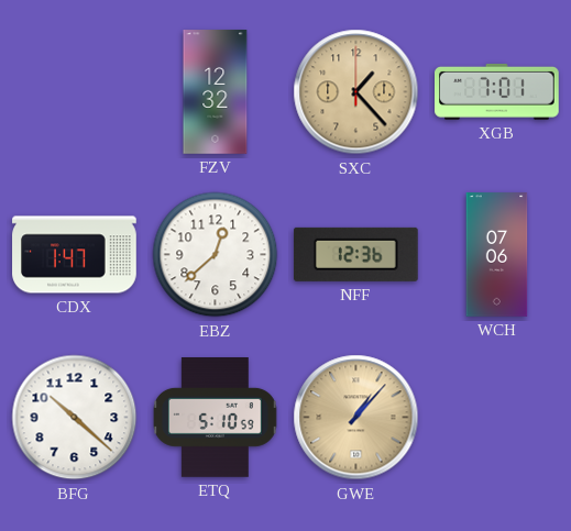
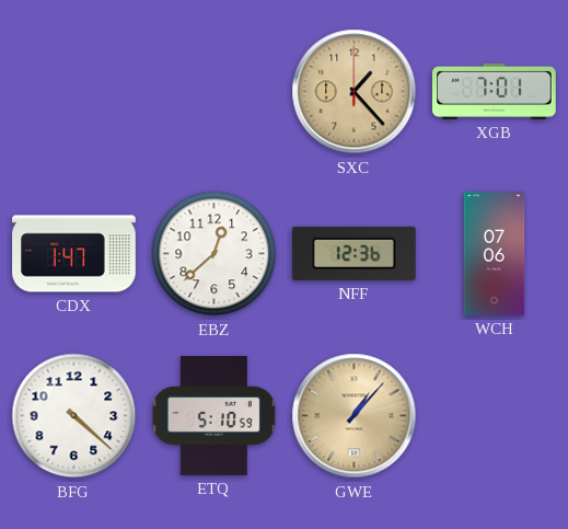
FZV: 12:32 -> none
BFG: 10:22 -> 4:22
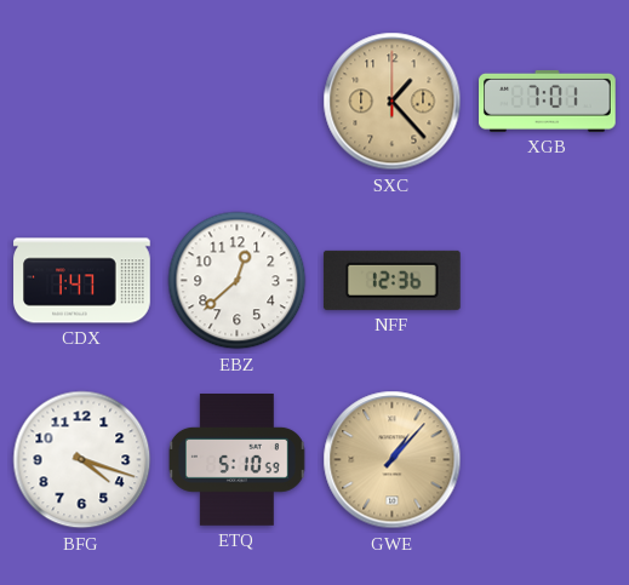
WCH: 07:06 -> none
BFG: 4:22 -> 4:18
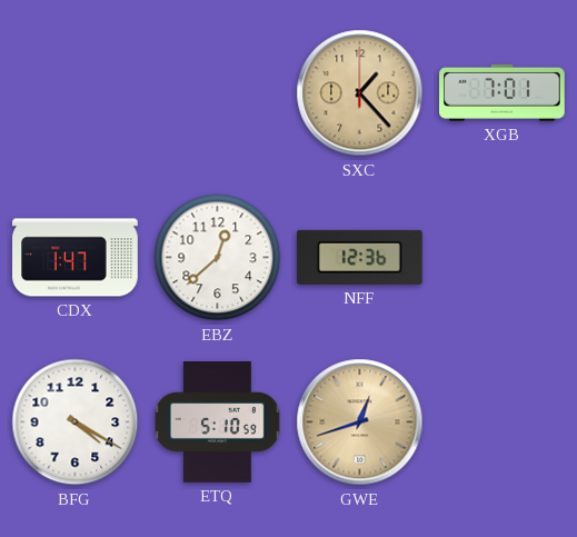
BFG: 4:18 -> 4:20
GWE: 1:07 -> 12:42
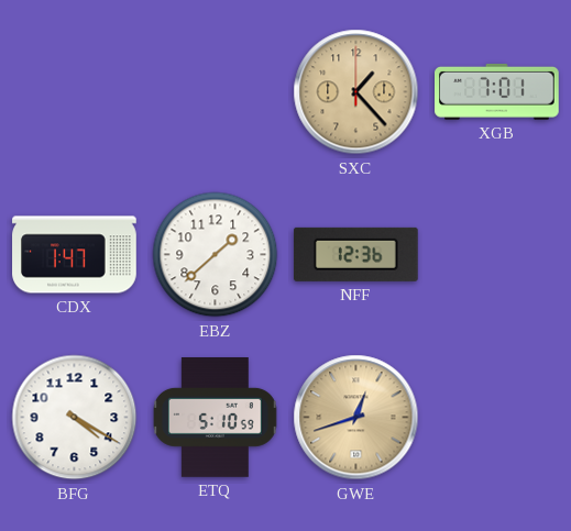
EBZ: 12:38 -> 1:38
